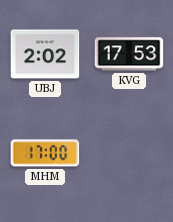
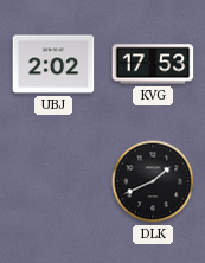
MHM: 17:00 -> none
DLK: none -> 1:41
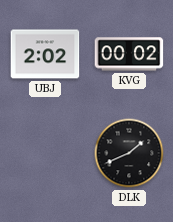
KVG: 17:53 -> 00:02
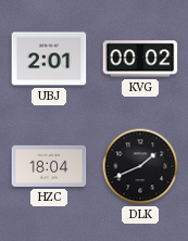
UBJ: 2:02 -> 2:01
HZC: none -> 18:04
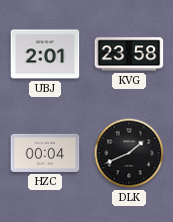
KVG: 00:02 -> 23:58
HZC: 18:04 -> 00:04
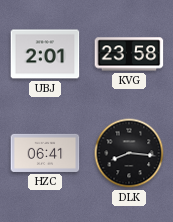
HZC: 00:04 -> 06:41
DLK: 1:41 -> 8:16
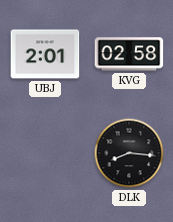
KVG: 23:58 -> 02:58
HZC: 06:41 -> none
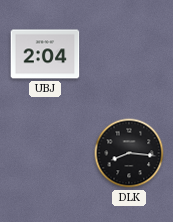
UBJ: 2:01 -> 2:04
KVG: 02:58 -> none
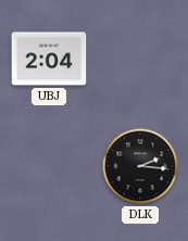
DLK: 8:16 -> 2:16
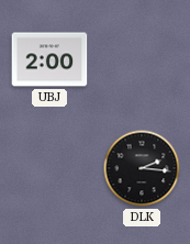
UBJ: 2:04 -> 2:00
